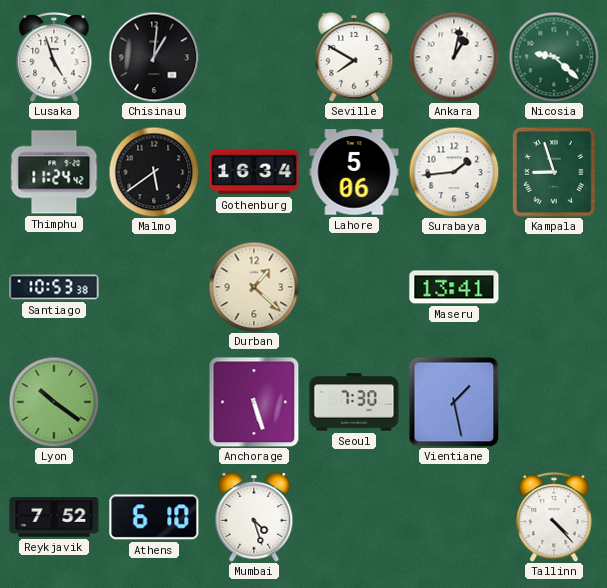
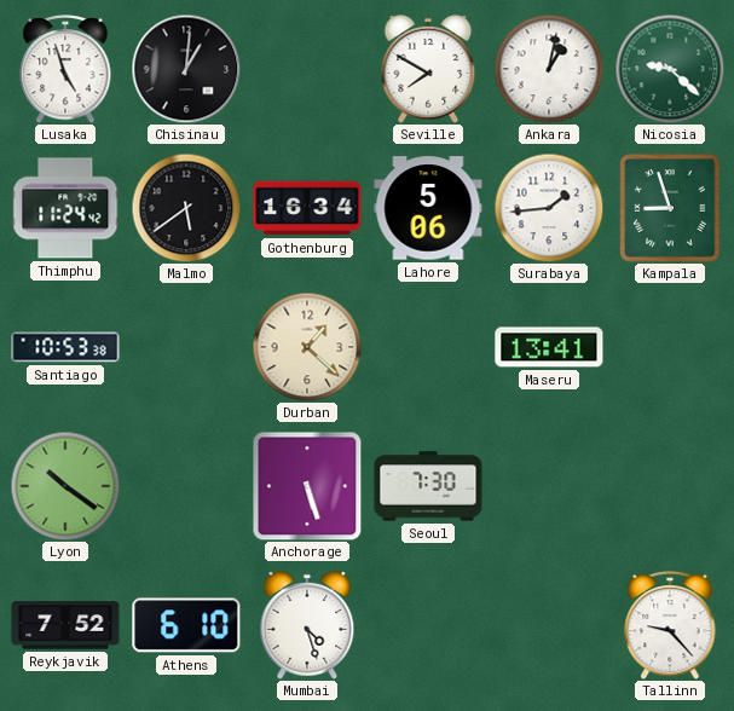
Vientiane: 1:28 -> none
Tallinn: 4:23 -> 9:23
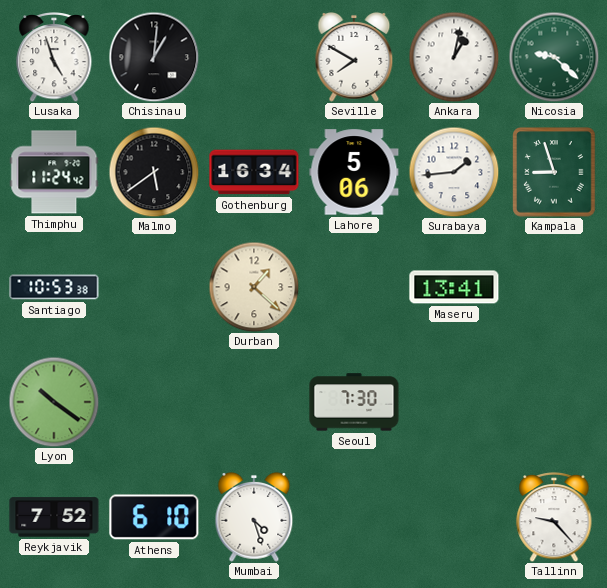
Anchorage: 5:27 -> none
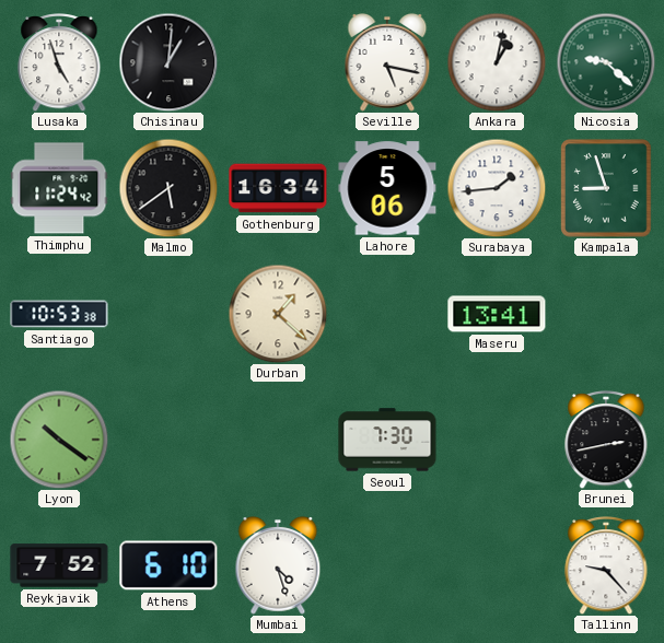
Seville: 7:50 -> 5:17
Brunei: none -> 2:43
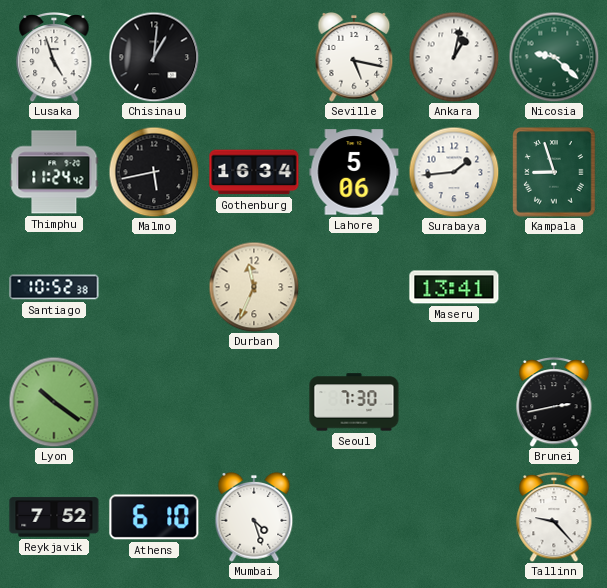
Malmo: 5:39 -> 5:43
Santiago: 10:53 -> 10:52
Durban: 1:22 -> 11:34
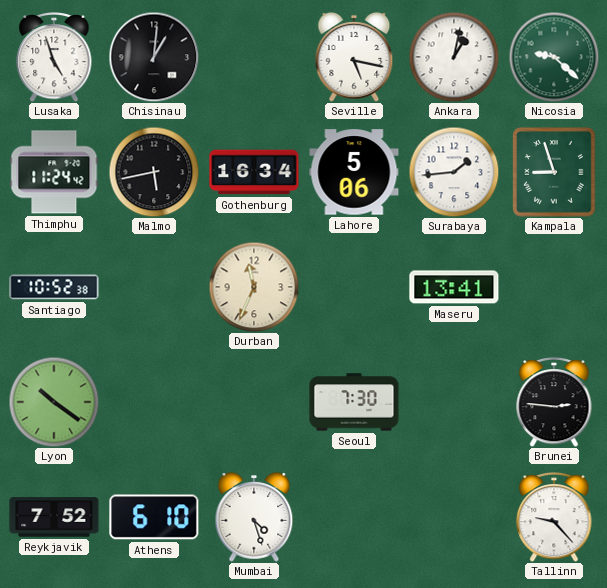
Brunei: 2:43 -> 2:46
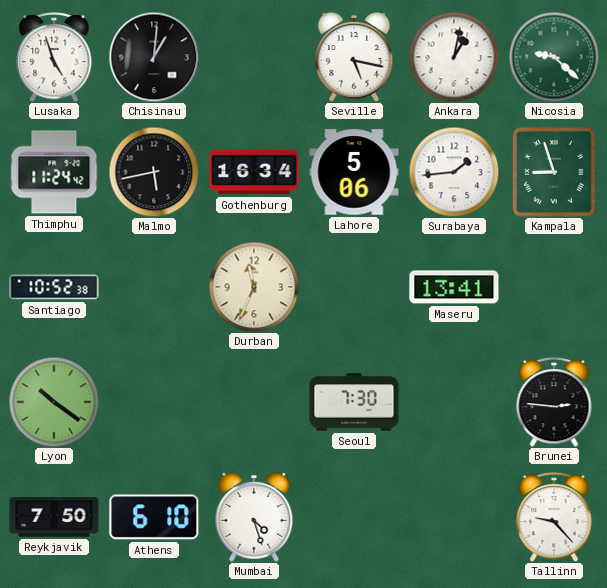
Reykjavik: 7:52 -> 7:50
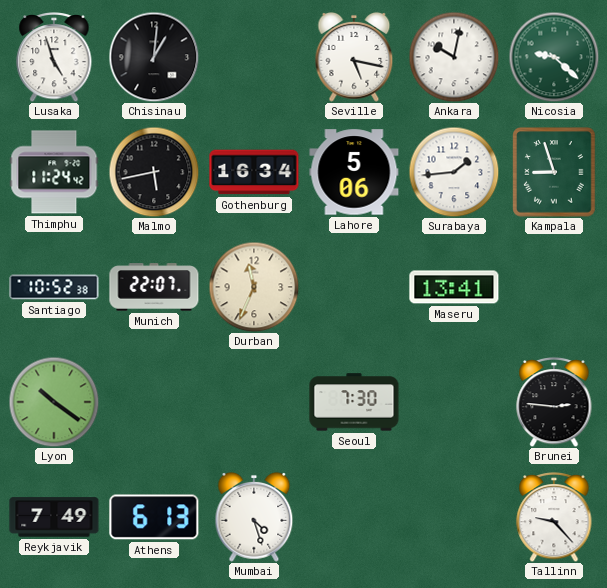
Ankara: 1:02 -> 10:02
Munich: none -> 22:07
Reykjavik: 7:50 -> 7:49
Athens: 6:10 -> 6:13
